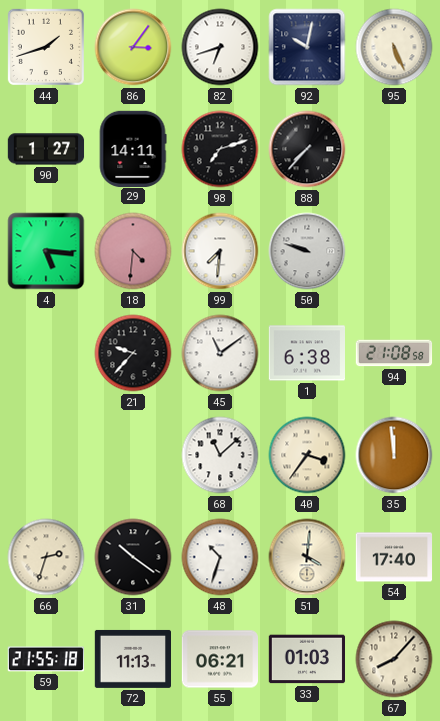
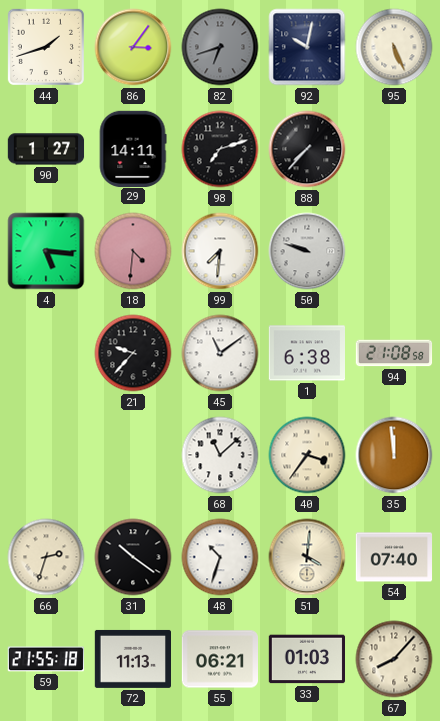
82 dial: white -> grey
54: 17:40 -> 07:40
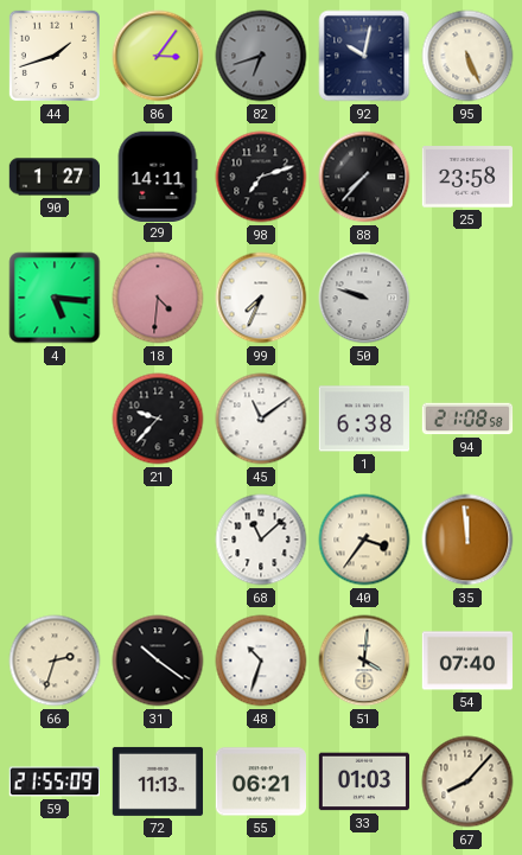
25: none -> 23:58
99: 7:31 -> 7:34
59: 21:55:18 -> 21:55:09
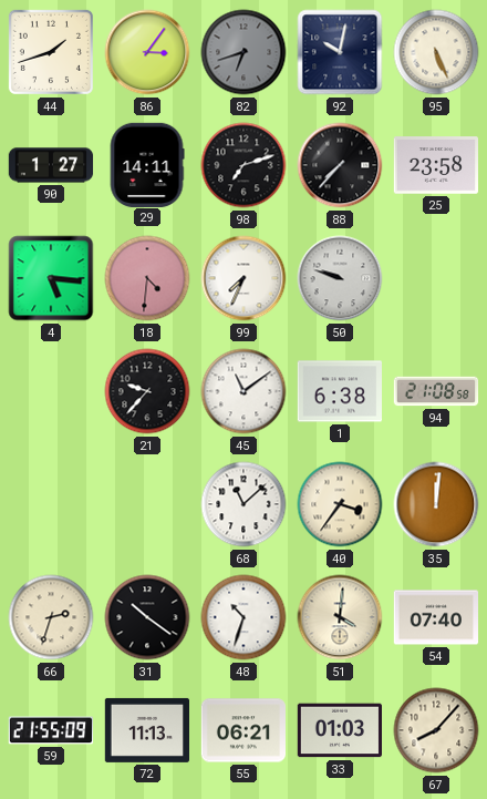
35: 11:59 -> 12:01
